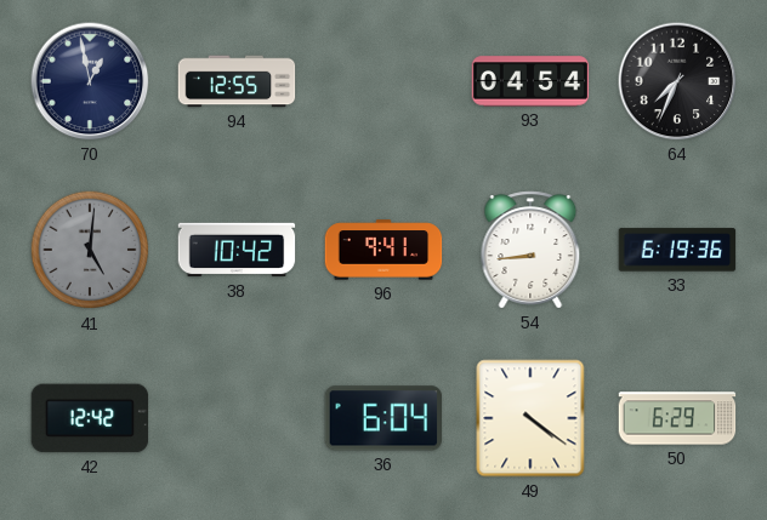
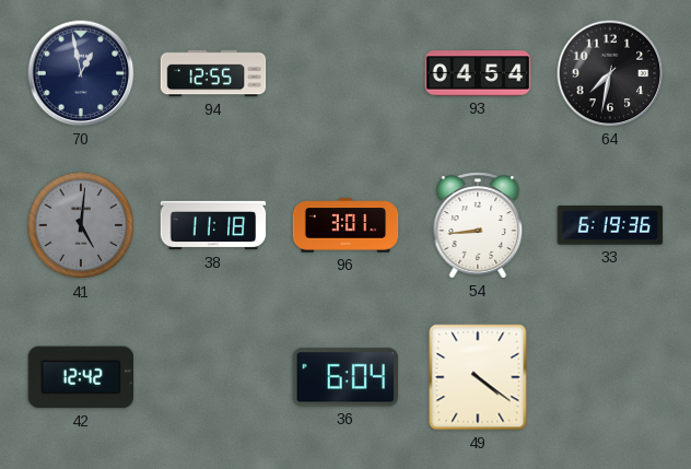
64: 7:34 -> 7:32
38: 10:42 -> 11:18
96: 9:41 -> 3:01
50: 6:29 -> none
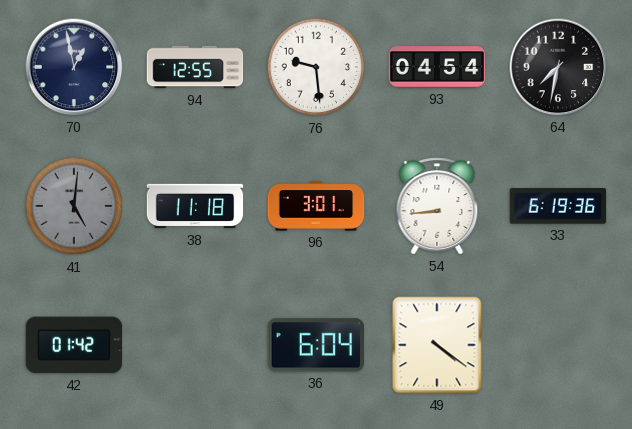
76: none -> 9:29
42: 12:42 -> 01:42
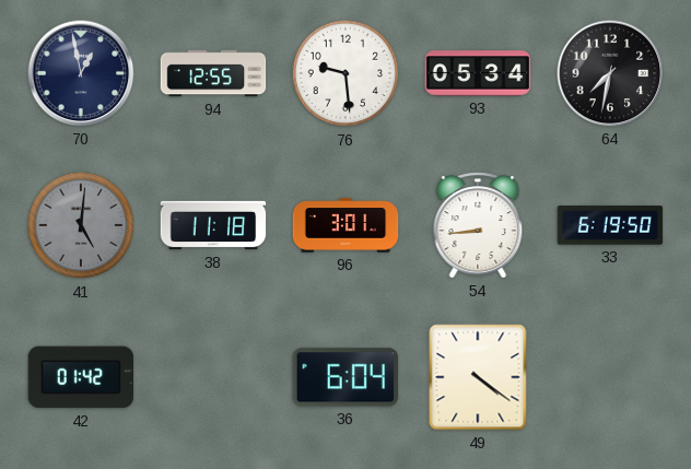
93: 04:54 -> 05:34
33: 6:19:36 -> 6:19:50
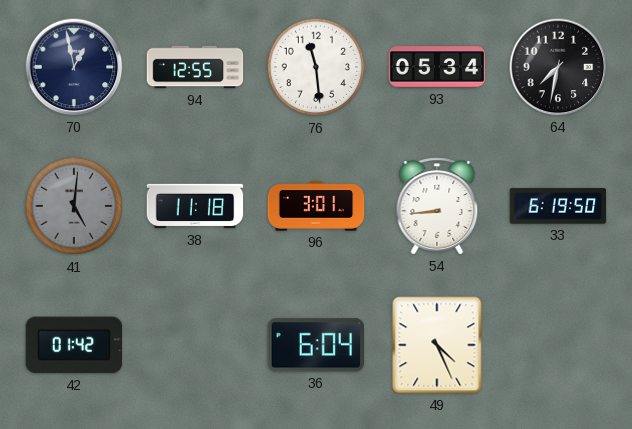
76: 9:29 -> 11:29
49: 4:21 -> 4:26
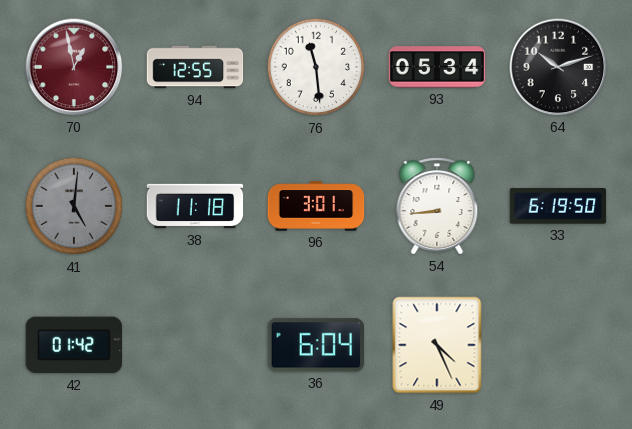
70 dial: navy -> burgundy
64: 7:32 -> 10:12
